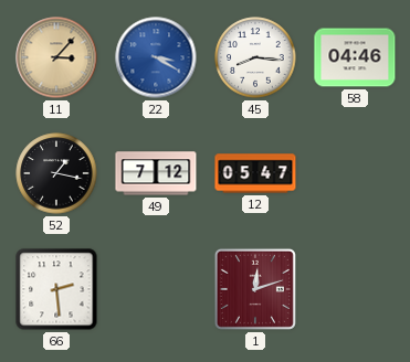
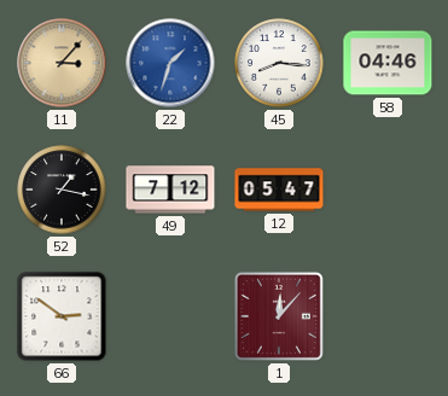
22: 3:20 -> 1:33
66: 2:29 -> 2:51
1: 12:12 -> 12:07
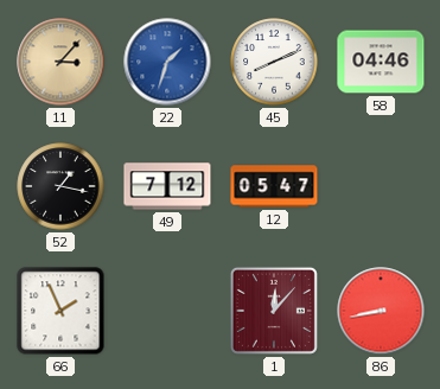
45: 8:16 -> 8:11
66: 2:51 -> 1:56
86: none -> 8:43
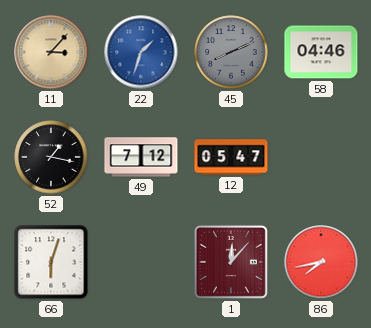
45 dial: white -> grey
66: 1:56 -> 6:03
86: 8:43 -> 7:43
